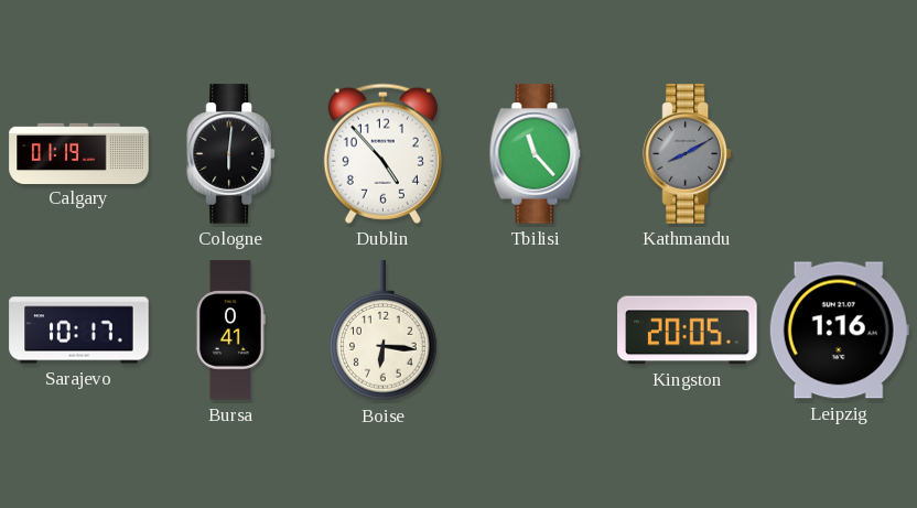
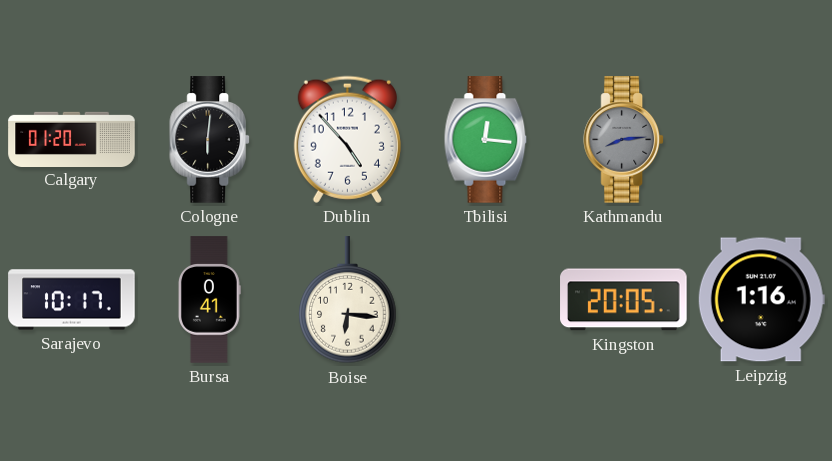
Calgary: 01:19 -> 01:20
Tbilisi: 11:23 -> 12:16
Kathmandu: 8:10 -> 8:14
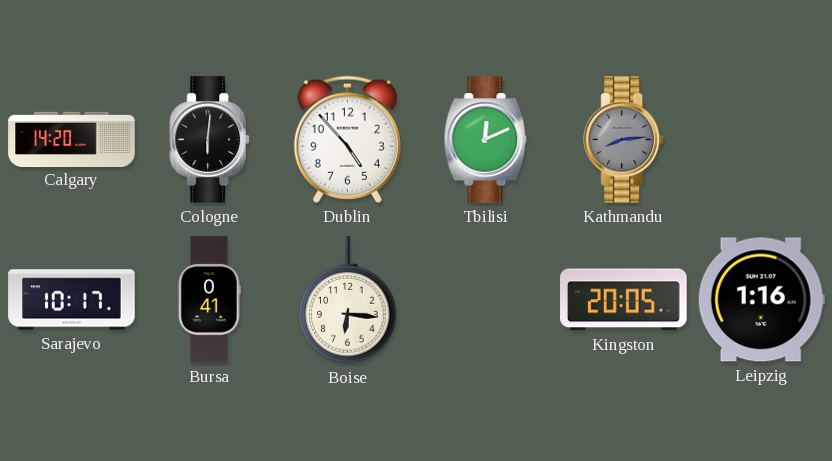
Calgary: 01:20 -> 14:20
Tbilisi: 12:16 -> 12:11
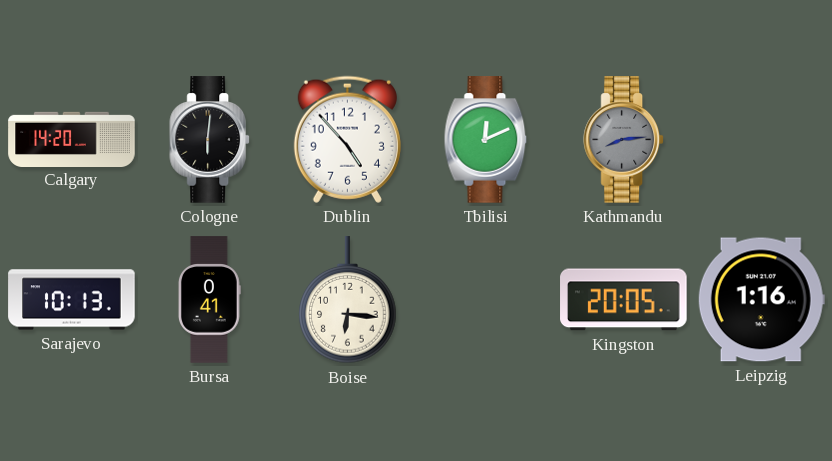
Sarajevo: 10:17 -> 10:13
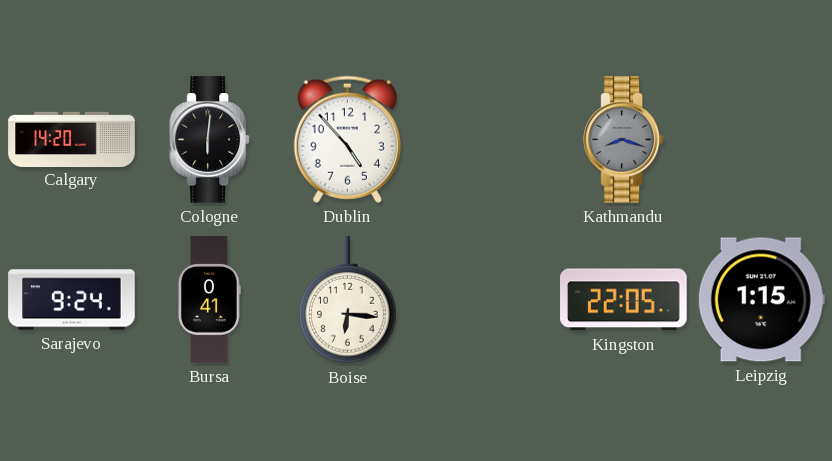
Tbilisi: 12:11 -> none
Kathmandu: 8:14 -> 8:18
Sarajevo: 10:13 -> 9:24
Kingston: 20:05 -> 22:05
Leipzig: 1:16 -> 1:15
